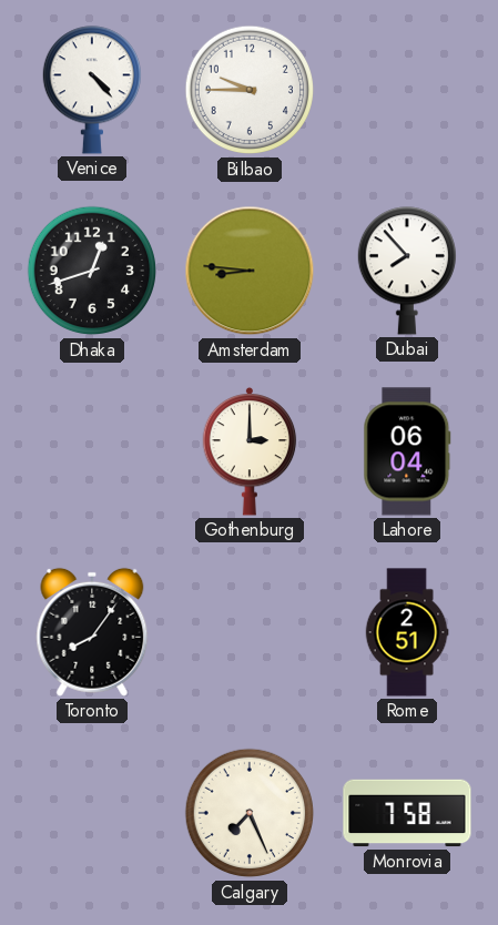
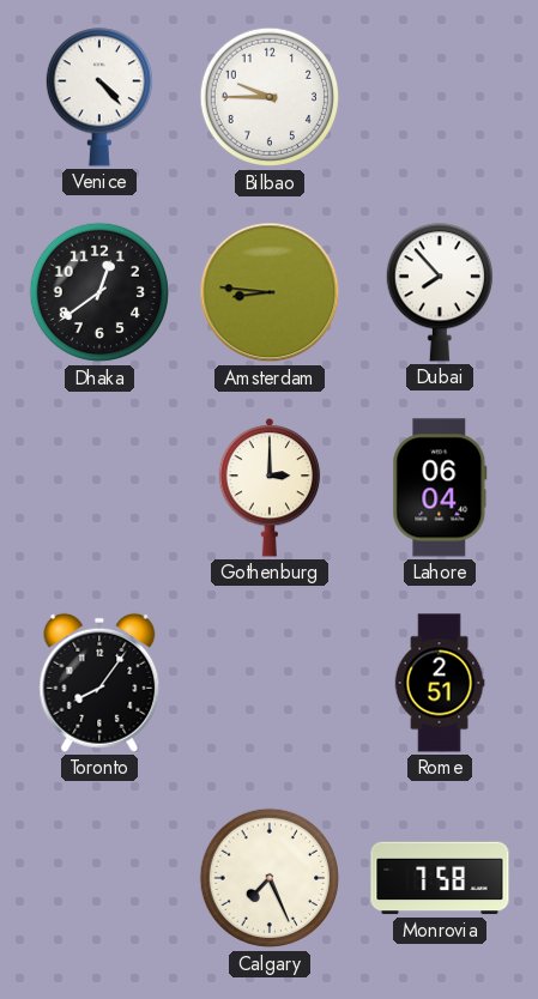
Dhaka: 12:42 -> 12:39
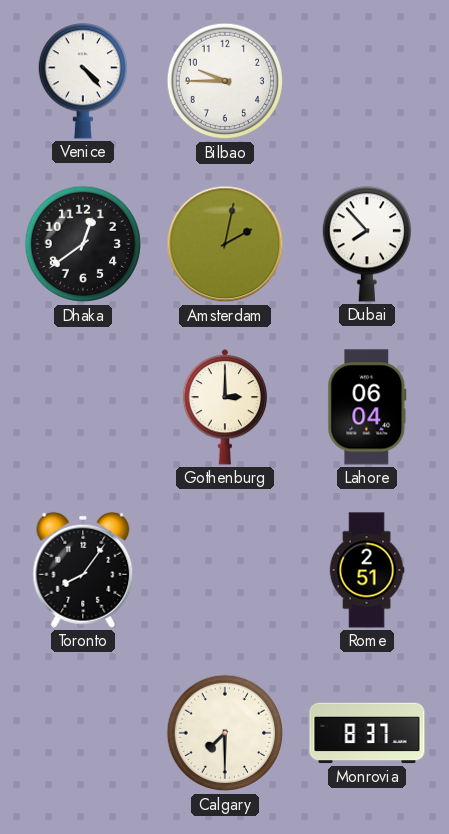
Amsterdam: 8:46 -> 2:02
Calgary: 7:26 -> 7:30
Monrovia: 7:58 -> 8:37
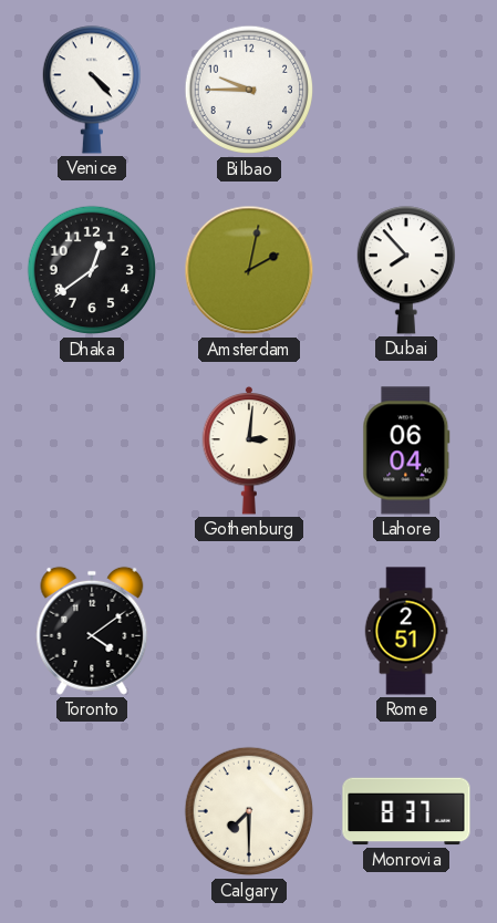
Gothenburg: 3:00 -> 3:01
Toronto: 8:06 -> 4:09
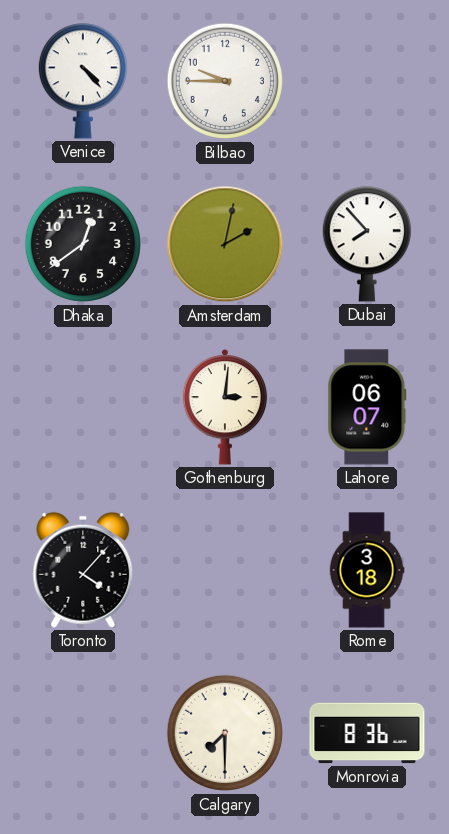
Lahore: 06:04 -> 06:07
Toronto: 4:09 -> 4:07
Rome: 2:51 -> 3:18
Monrovia: 8:37 -> 8:36
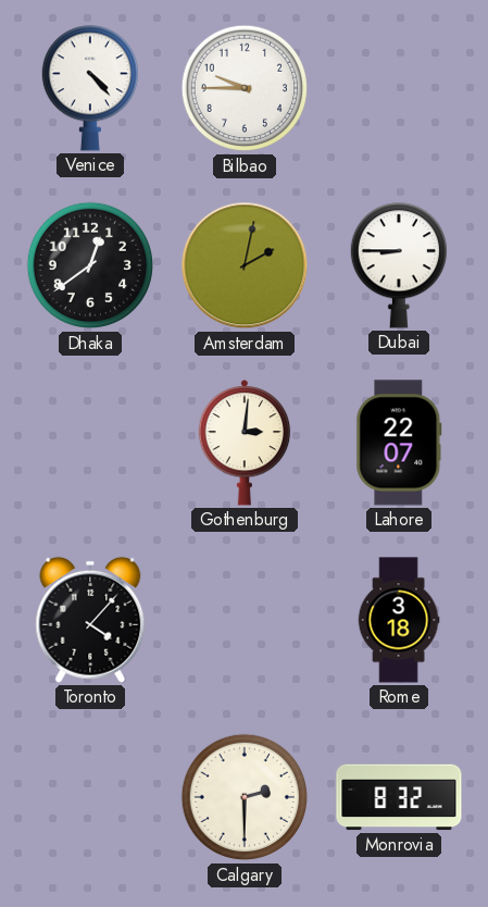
Dubai: 7:53 -> 8:45
Lahore: 06:07 -> 22:07
Calgary: 7:30 -> 2:30
Monrovia: 8:36 -> 8:32
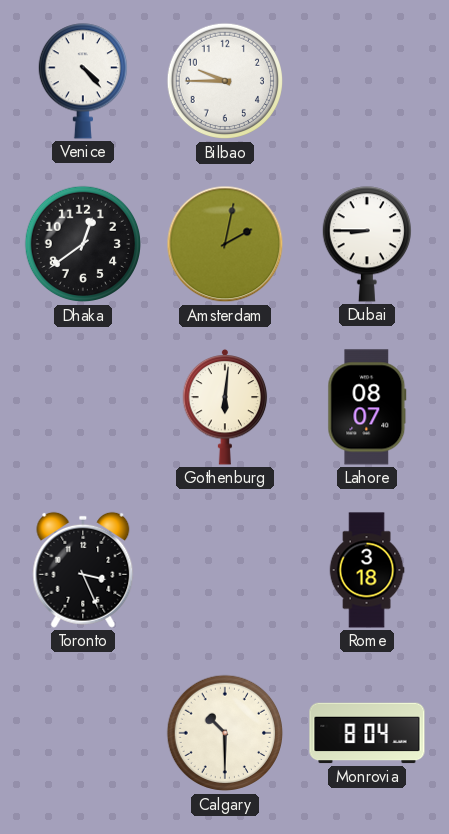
Gothenburg: 3:01 -> 6:01
Lahore: 22:07 -> 08:07
Toronto: 4:07 -> 3:26
Calgary: 2:30 -> 10:30
Monrovia: 8:32 -> 8:04
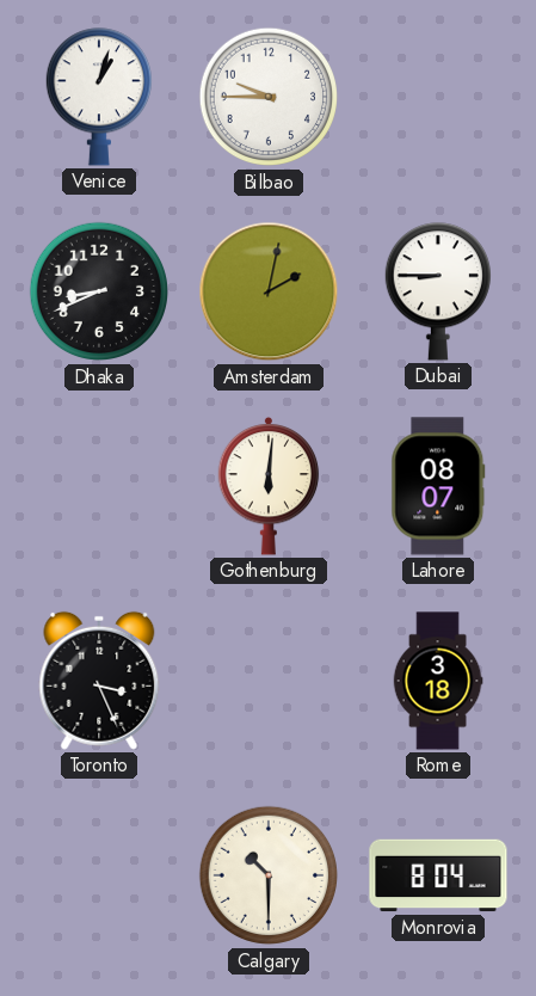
Venice: 4:23 -> 1:03
Dhaka: 12:39 -> 8:41
